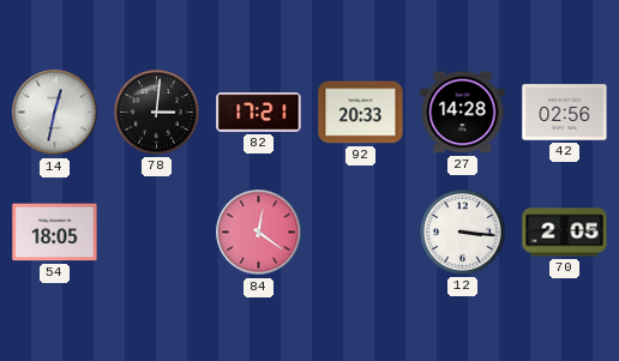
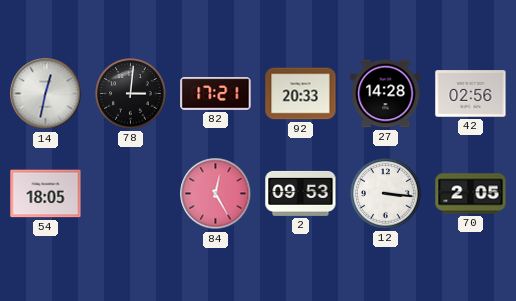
84: 12:21 -> 12:25
2: none -> 09:53
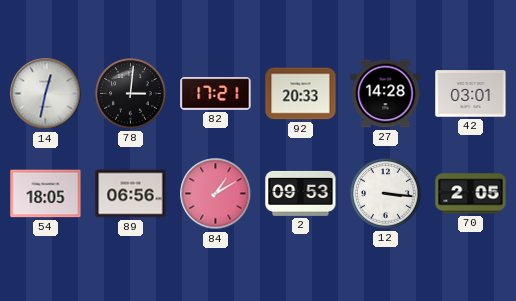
42: 02:56 -> 03:01
89: none -> 06:56
84: 12:25 -> 1:10
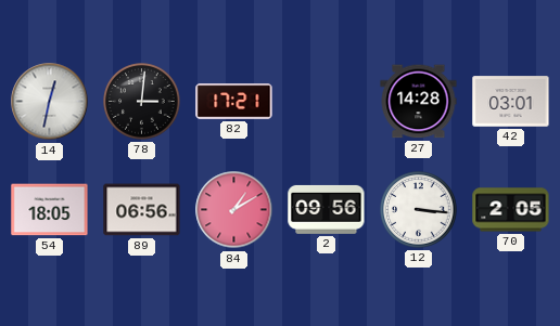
92: 20:33 -> none
2: 09:53 -> 09:56
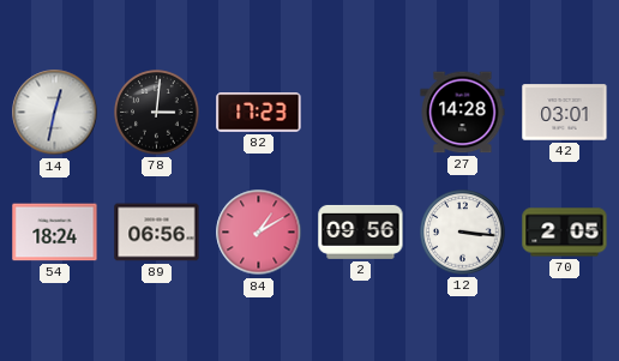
82: 17:21 -> 17:23
54: 18:05 -> 18:24
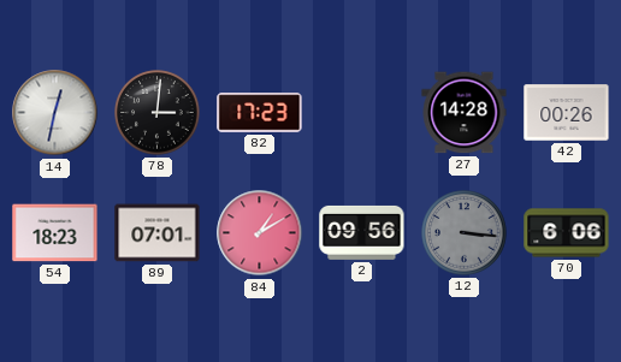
42: 03:01 -> 00:26
54: 18:24 -> 18:23
89: 06:56 -> 07:01
12 dial: white -> grey
70: 2:05 -> 6:06
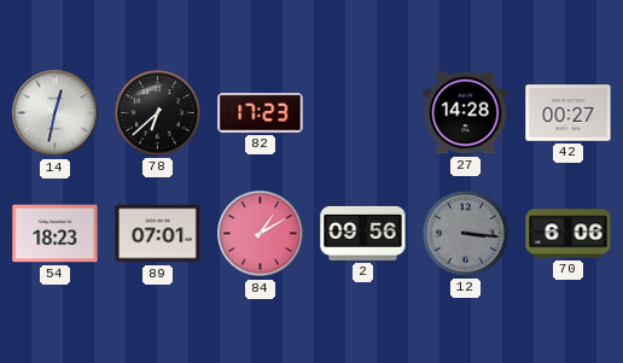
78: 3:01 -> 6:38
42: 00:26 -> 00:27
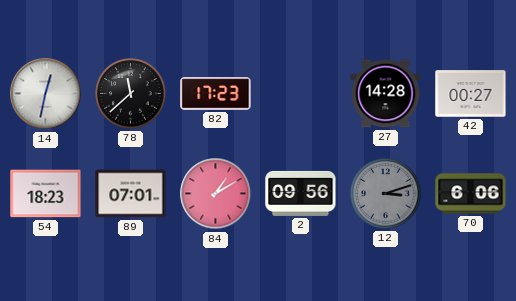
78: 6:38 -> 11:38
12: 3:16 -> 3:12
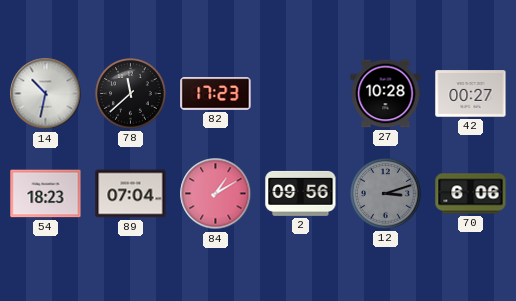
14: 12:32 -> 10:32
27: 14:28 -> 10:28
89: 07:01 -> 07:04
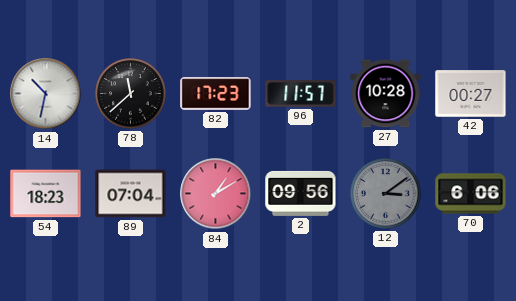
96: none -> 11:57
12: 3:12 -> 3:09
